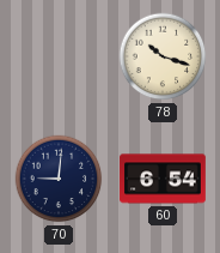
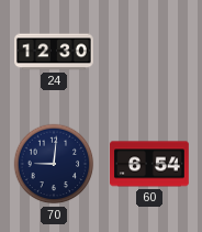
24: none -> 12:30
78: 10:18 -> none
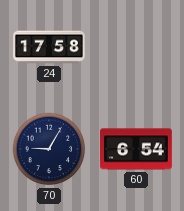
24: 12:30 -> 17:58
70: 9:01 -> 9:05
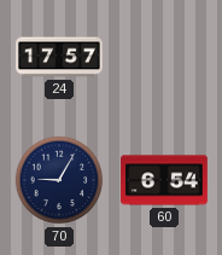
24: 17:58 -> 17:57
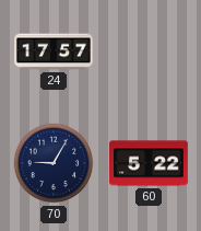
60: 6:54 -> 5:22
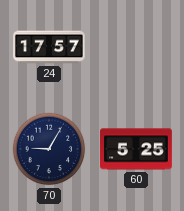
60: 5:22 -> 5:25
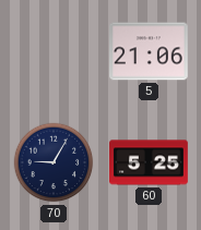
24: 17:57 -> none
5: none -> 21:06
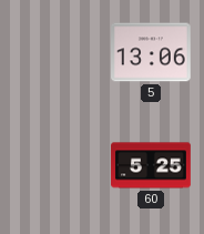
5: 21:06 -> 13:06
70: 9:05 -> none
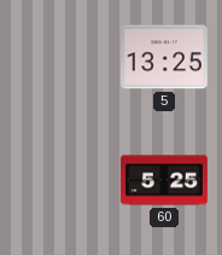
5: 13:06 -> 13:25
